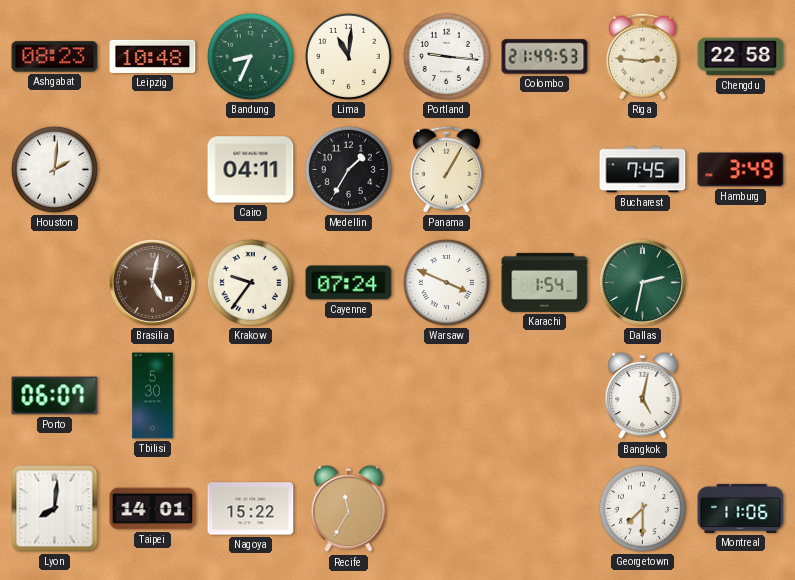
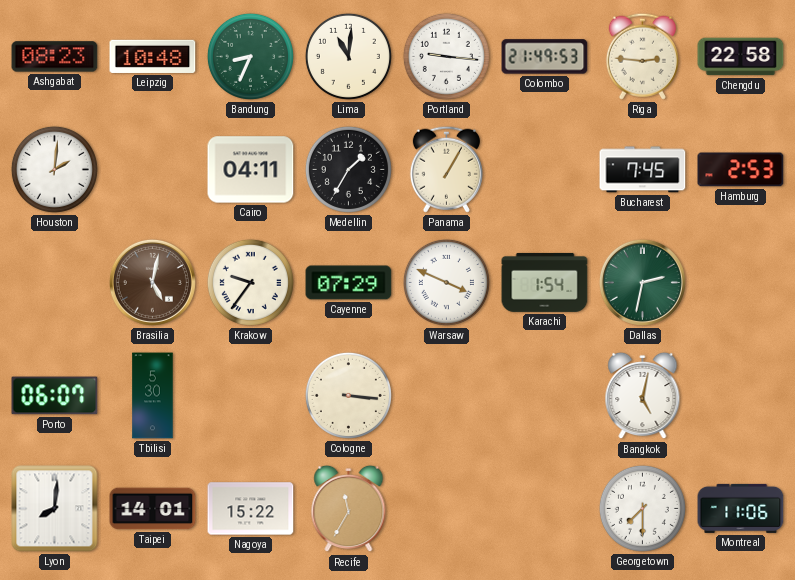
Hamburg: 3:49 -> 2:53
Cayenne: 07:24 -> 07:29
Cologne: none -> 3:16
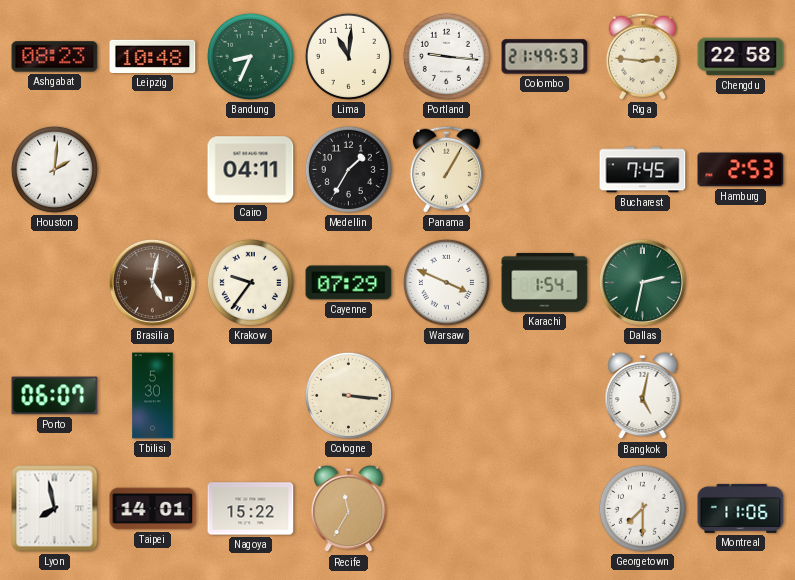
Lyon: 8:01 -> 7:58
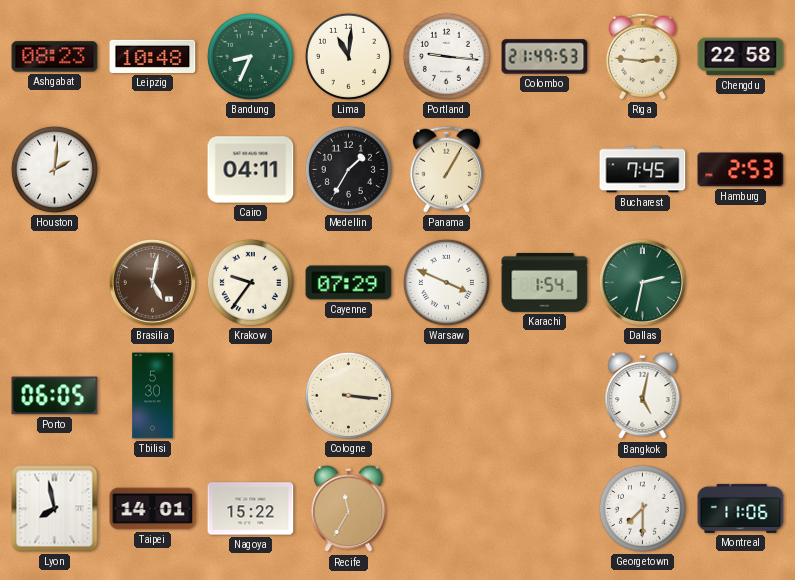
Porto: 06:07 -> 06:05
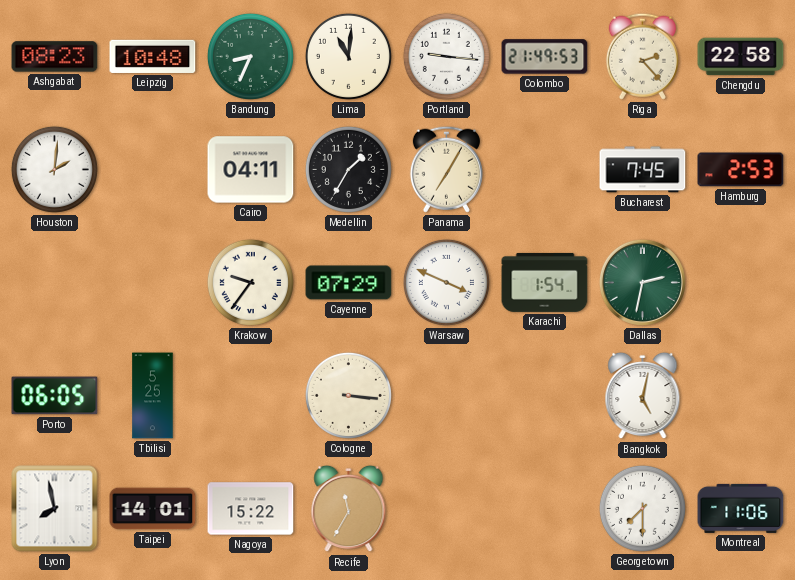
Riga: 2:46 -> 2:23
Panama: 1:05 -> 7:05
Brasilia: 5:02 -> none
Tbilisi: 5:30 -> 5:25
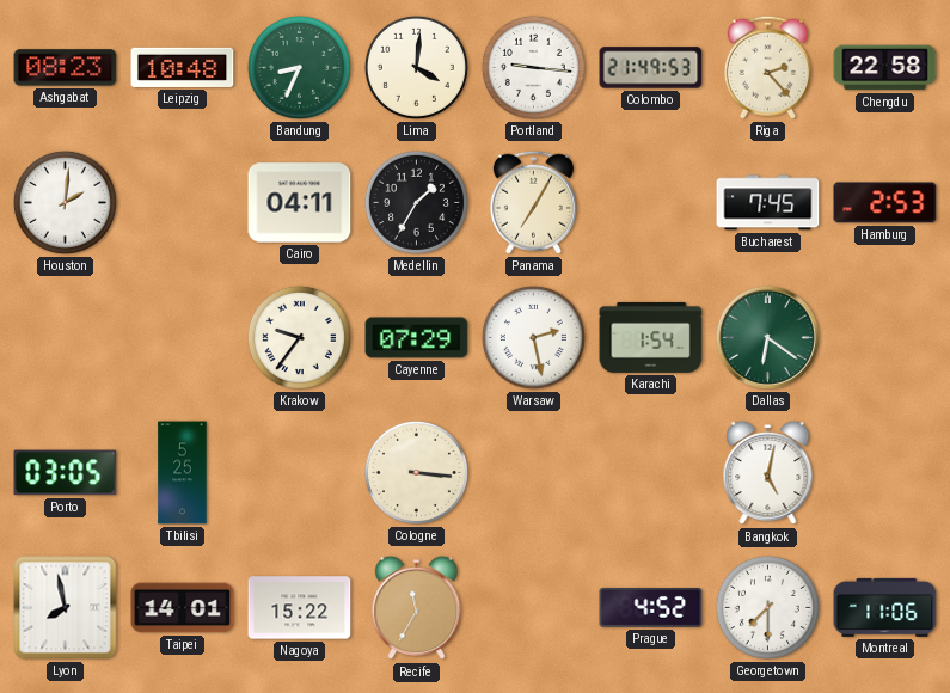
Lima: 11:01 -> 4:01
Warsaw: 3:49 -> 2:28
Dallas: 2:32 -> 6:21
Porto: 06:05 -> 03:05
Prague: none -> 4:52
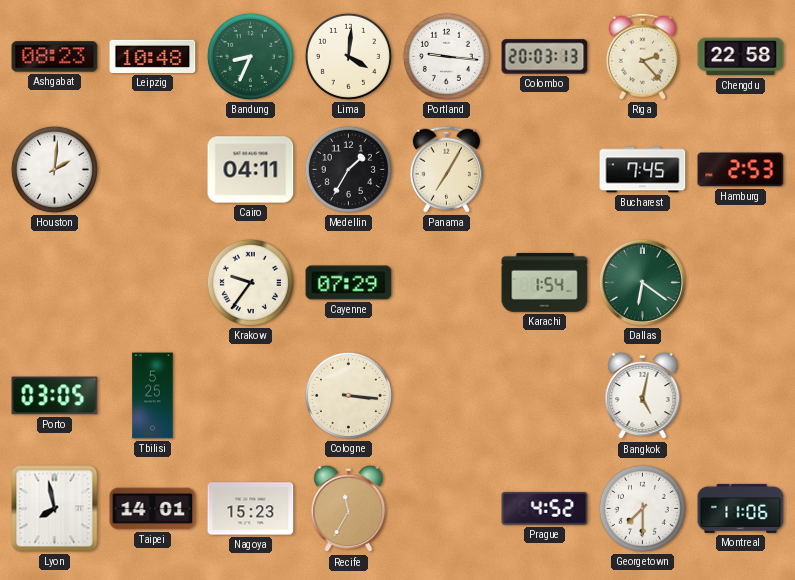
Colombo: 21:49 -> 20:03
Warsaw: 2:28 -> none
Nagoya: 15:22 -> 15:23
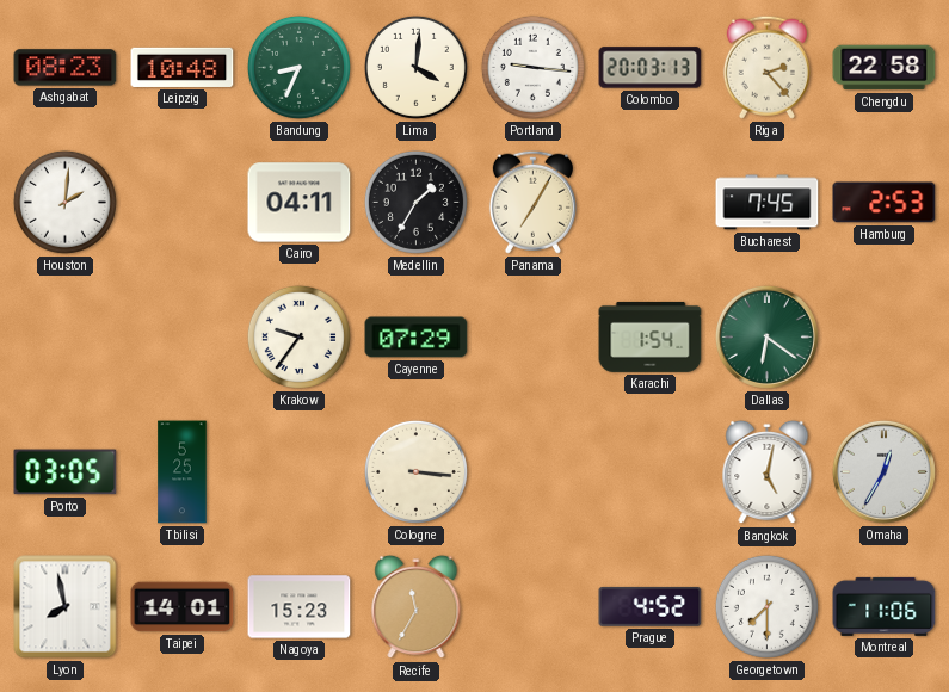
Omaha: none -> 12:35
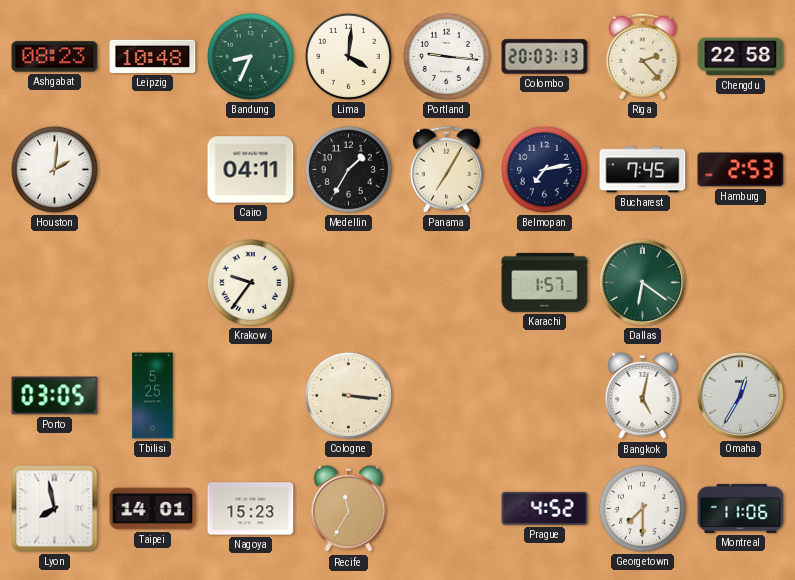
Belmopan: none -> 7:13
Cayenne: 07:29 -> none
Karachi: 1:54 -> 1:57
